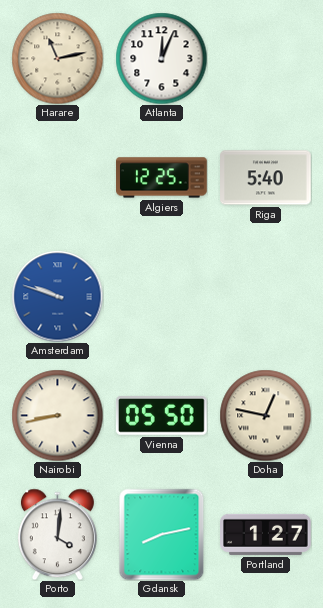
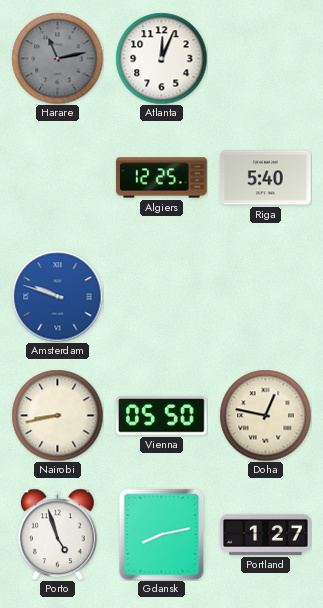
Harare dial: cream -> grey
Porto: 4:01 -> 4:57
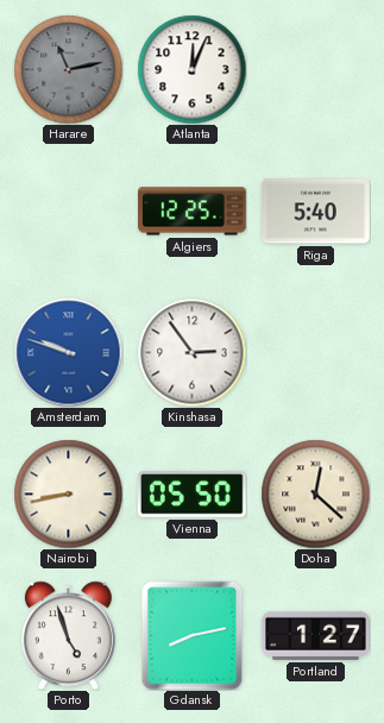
Kinshasa: none -> 2:54
Doha: 12:47 -> 12:22
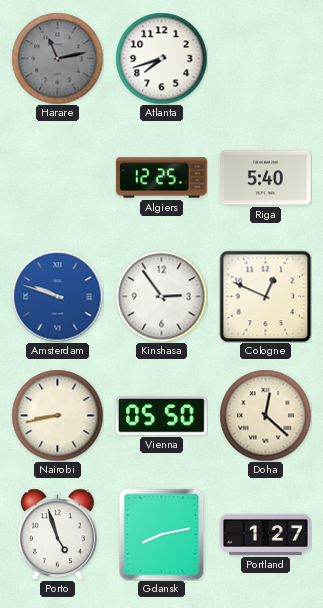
Atlanta: 12:04 -> 7:42
Cologne: none -> 12:49
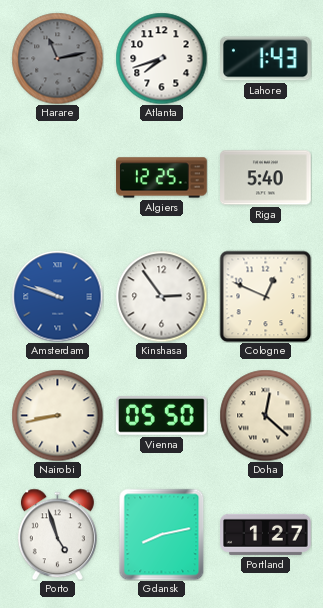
Lahore: none -> 1:43
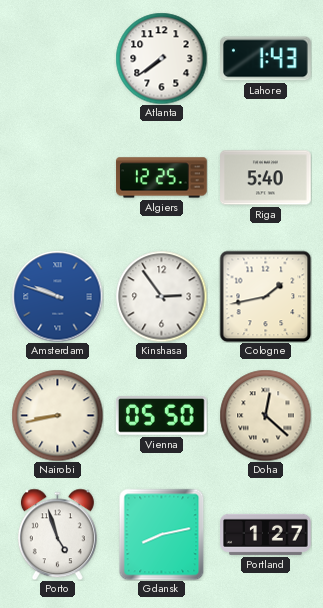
Harare: 11:13 -> none
Atlanta: 7:42 -> 7:39
Cologne: 12:49 -> 1:43
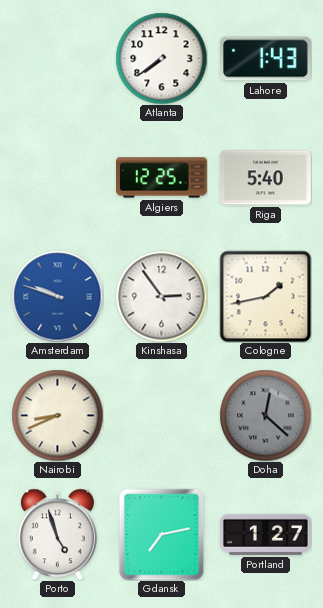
Nairobi: 8:43 -> 8:41
Vienna: 05:50 -> none
Doha dial: cream -> grey
Gdansk: 8:13 -> 7:13
